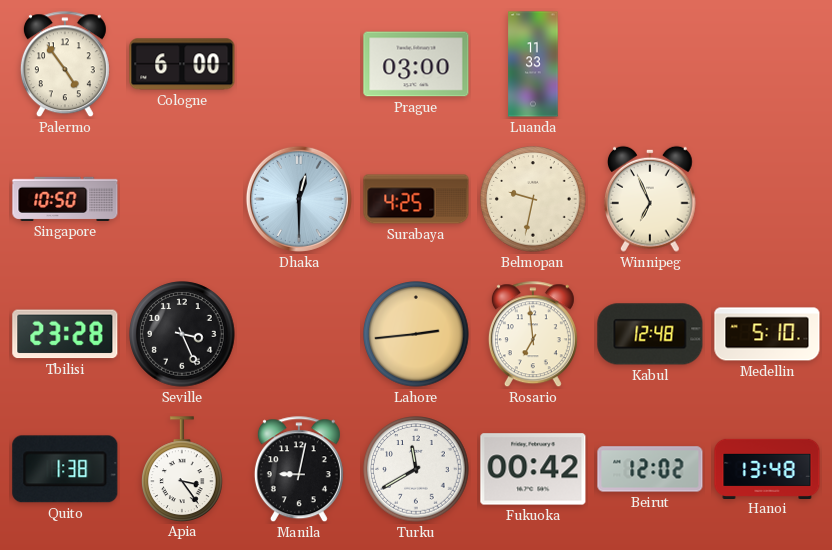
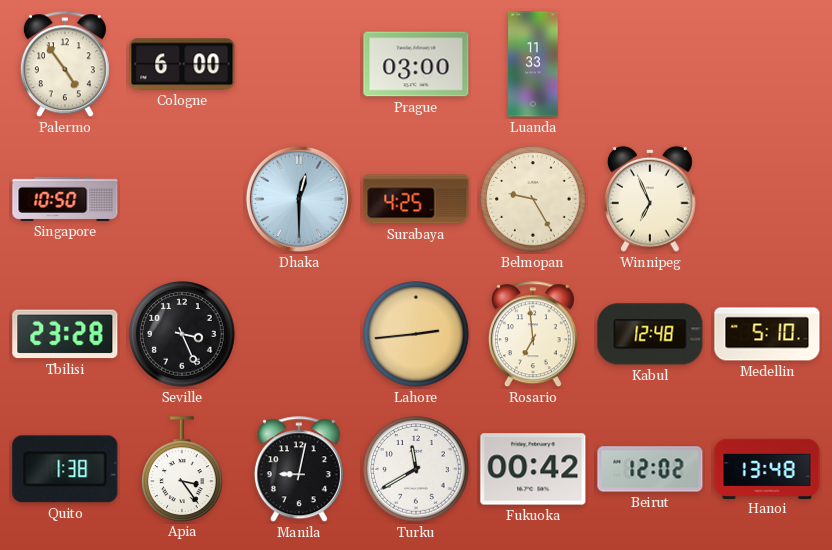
Belmopan: 9:32 -> 9:25
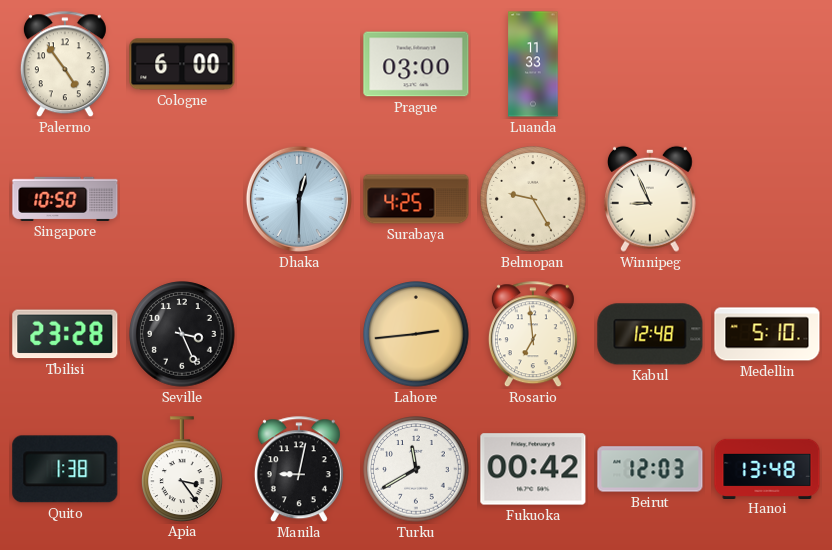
Winnipeg: 6:56 -> 8:56
Beirut: 12:02 -> 12:03
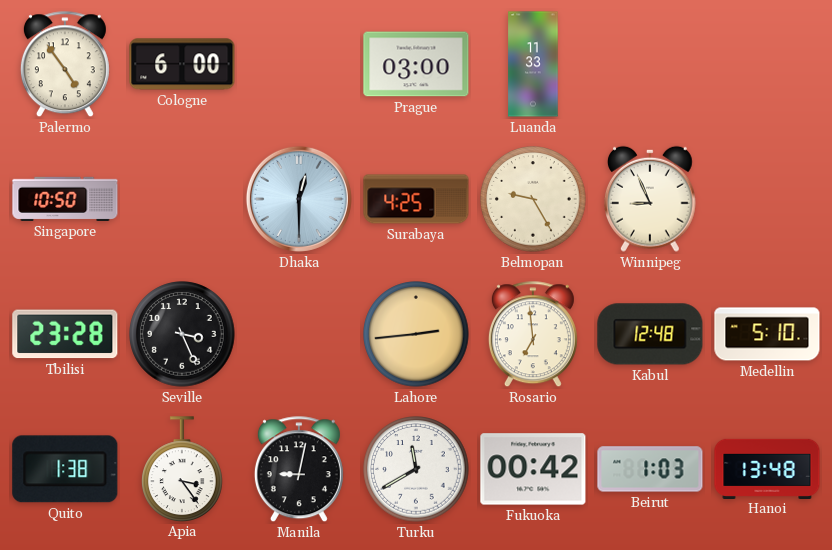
Beirut: 12:03 -> 1:03
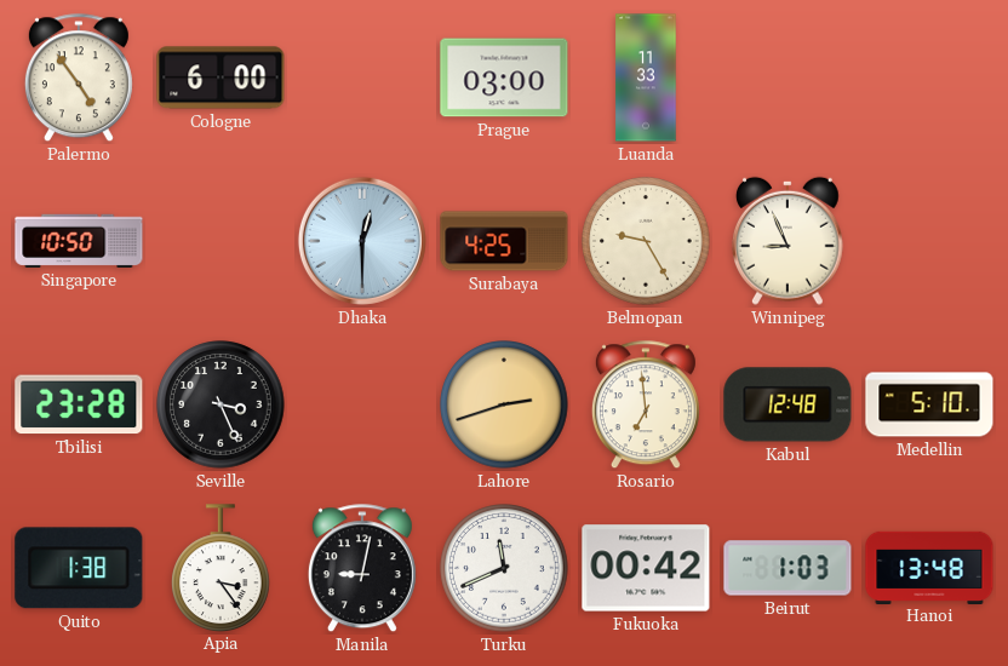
Lahore: 2:44 -> 2:42
Turku: 11:40 -> 11:41
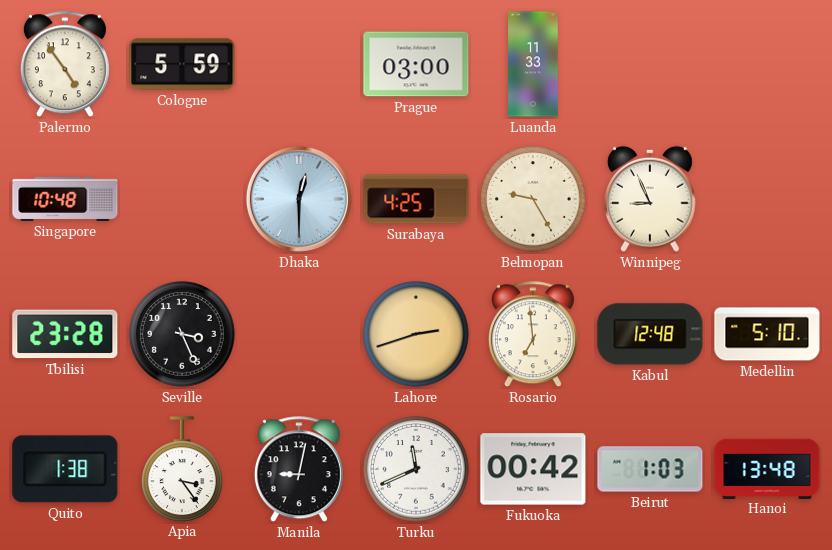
Cologne: 6:00 -> 5:59
Singapore: 10:50 -> 10:48
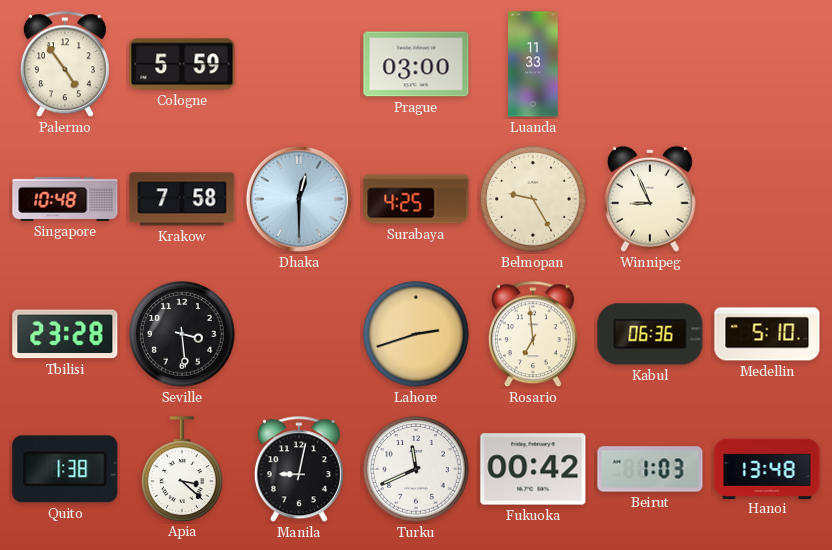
Krakow: none -> 7:58
Seville: 3:26 -> 3:29
Kabul: 12:48 -> 06:36
Apia: 3:24 -> 3:22
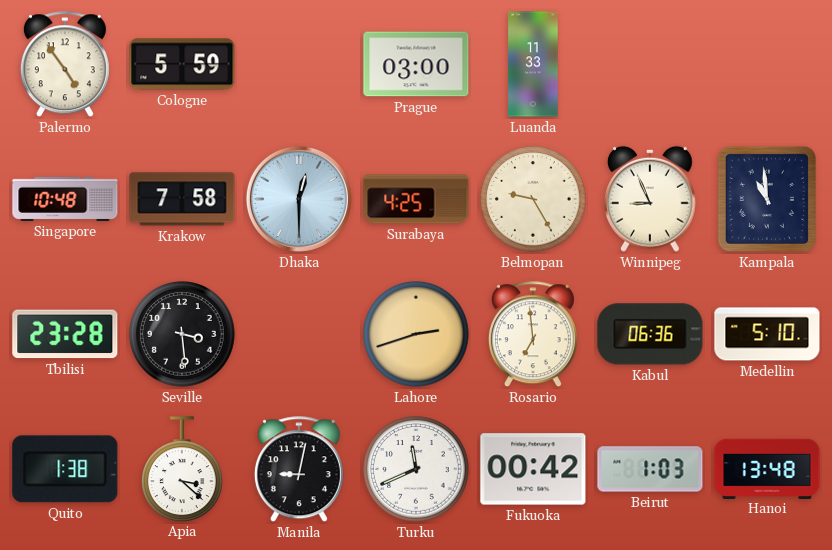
Kampala: none -> 10:59
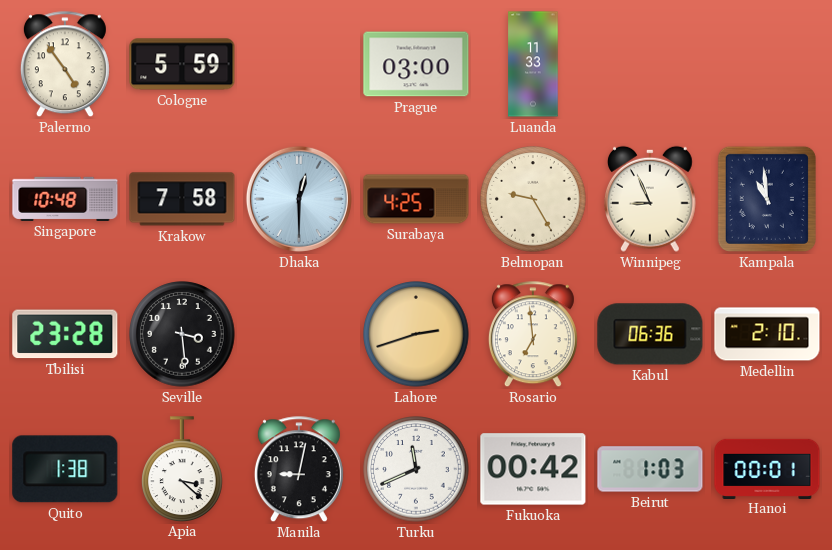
Medellin: 5:10 -> 2:10
Hanoi: 13:48 -> 00:01
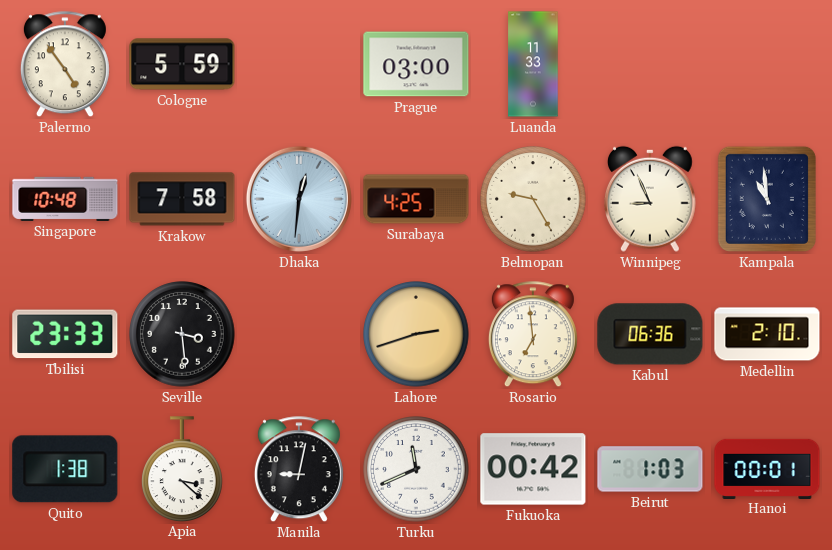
Dhaka: 12:30 -> 12:31
Tbilisi: 23:28 -> 23:33
